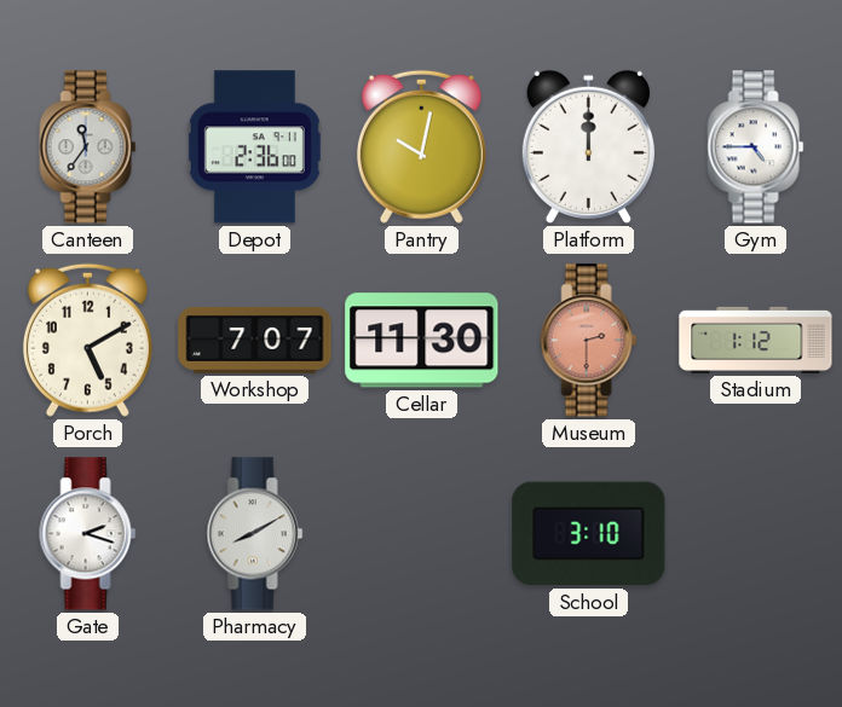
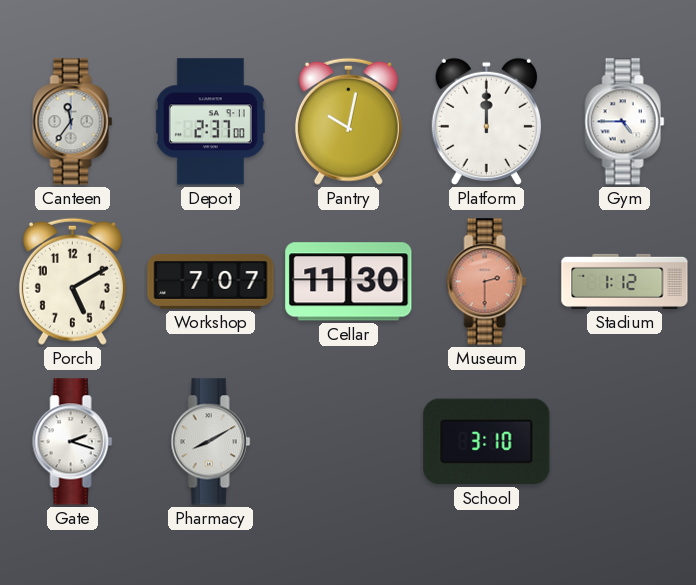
Depot: 2:36 -> 2:37
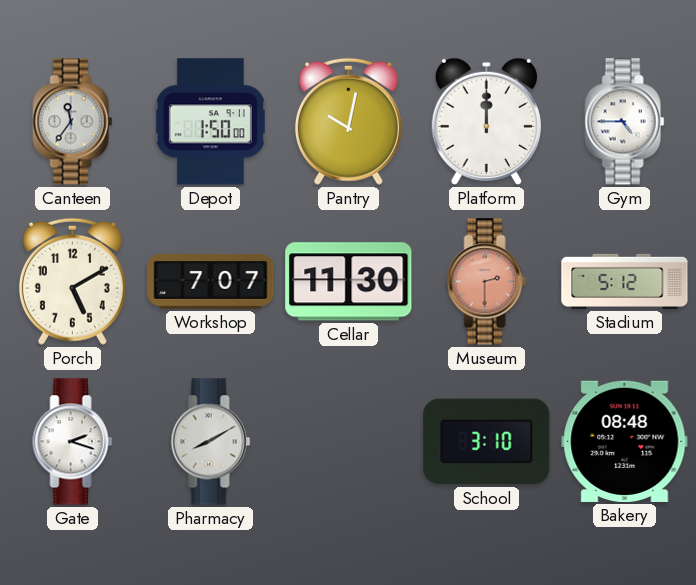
Depot: 2:37 -> 1:50
Stadium: 1:12 -> 5:12
Bakery: none -> 08:48
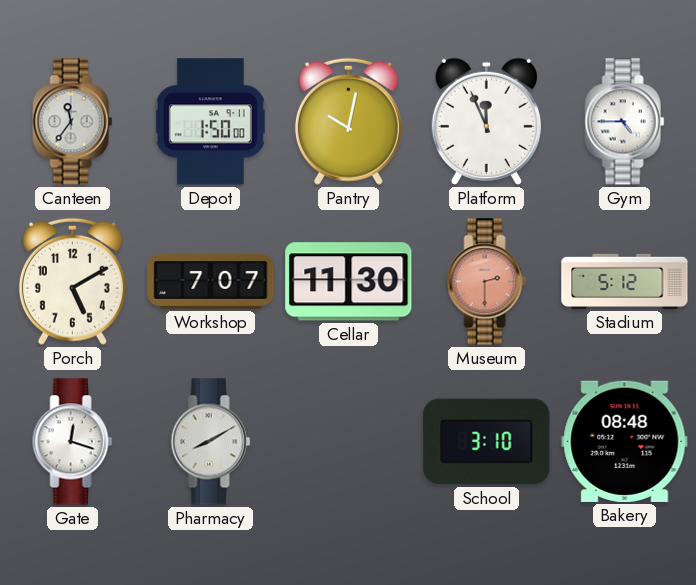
Platform: 12:00 -> 11:56
Gate: 2:18 -> 12:18
